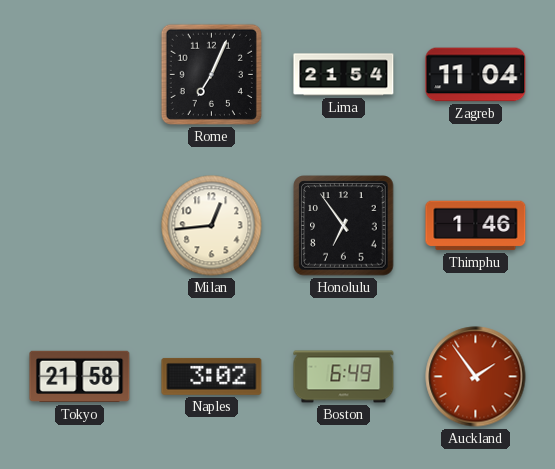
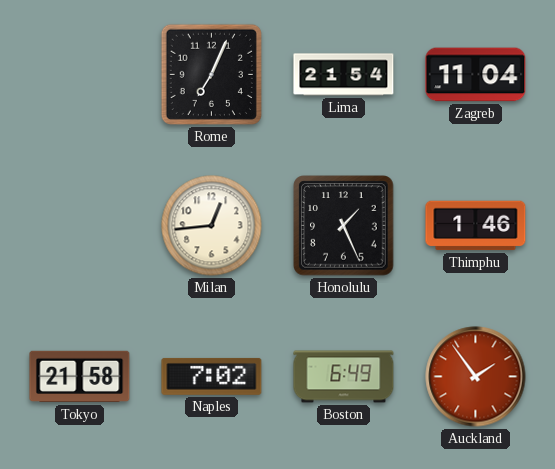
Honolulu: 6:54 -> 1:26
Naples: 3:02 -> 7:02
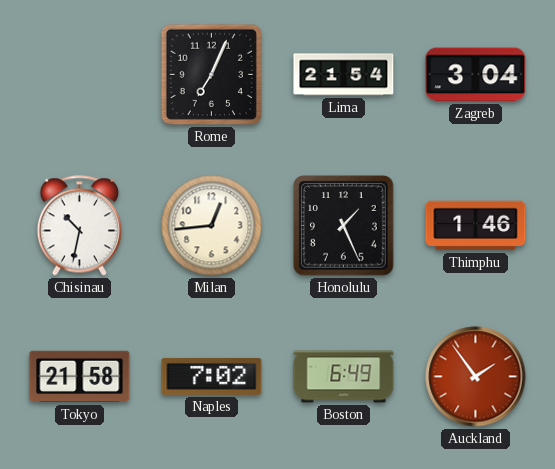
Zagreb: 11:04 -> 3:04
Chisinau: none -> 10:32
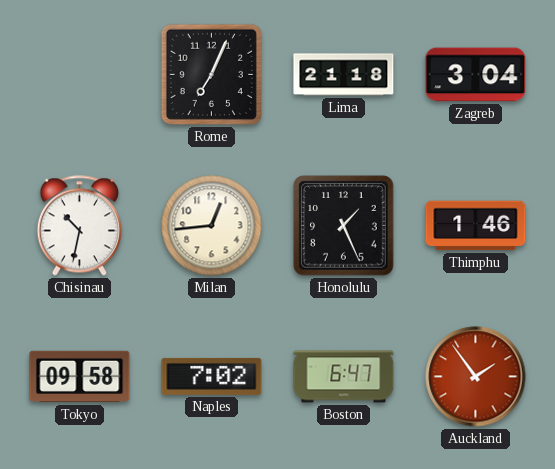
Lima: 21:54 -> 21:18
Tokyo: 21:58 -> 09:58
Boston: 6:49 -> 6:47
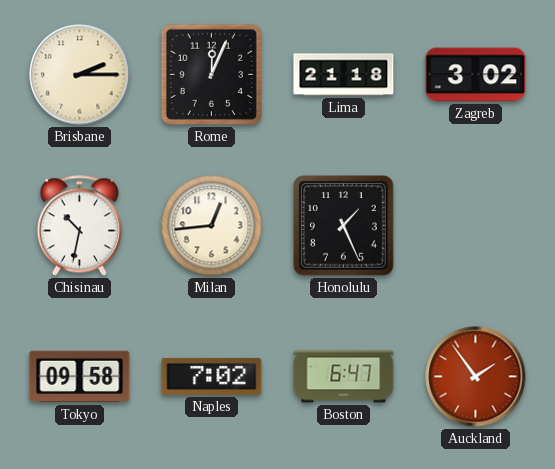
Brisbane: none -> 2:15
Rome: 7:04 -> 12:04
Zagreb: 3:04 -> 3:02
Thimphu: 1:46 -> none
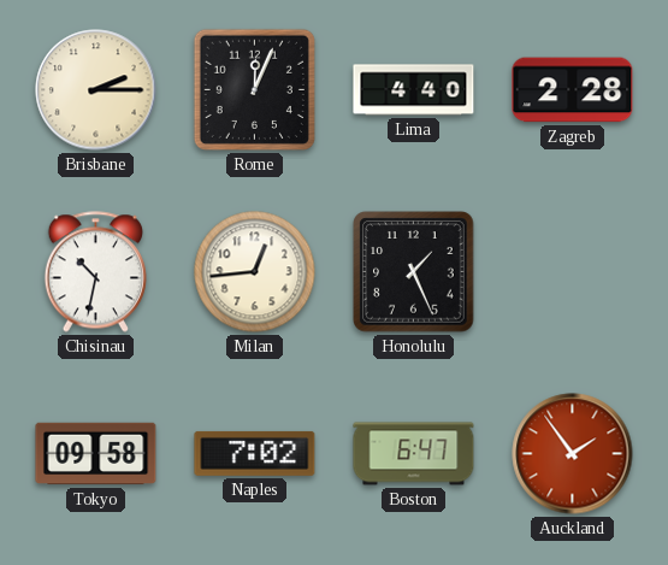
Lima: 21:18 -> 4:40
Zagreb: 3:02 -> 2:28
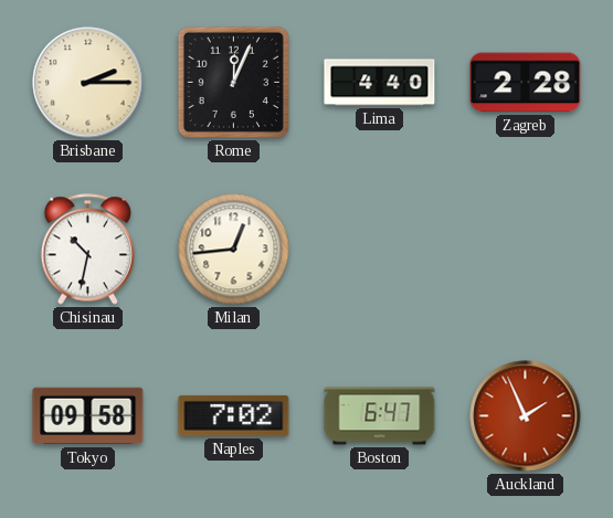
Honolulu: 1:26 -> none
Auckland: 1:54 -> 1:56
